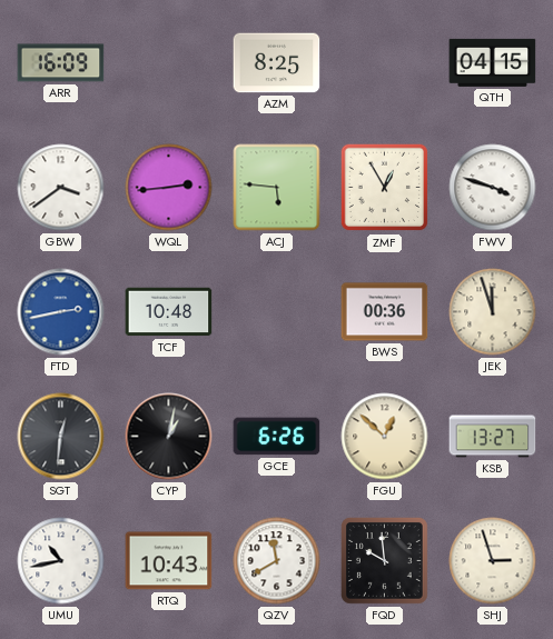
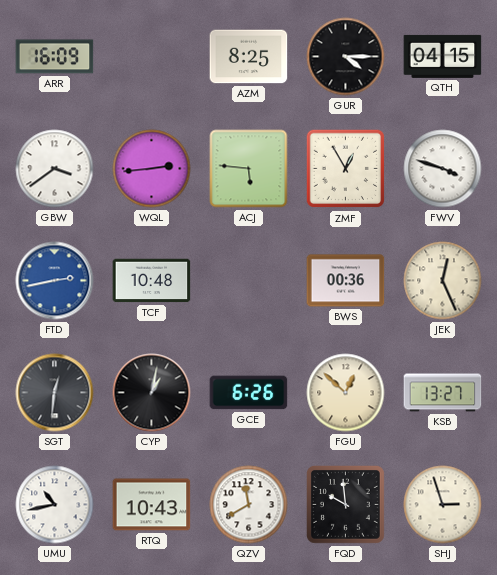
GUR: none -> 4:15
JEK: 11:57 -> 12:26
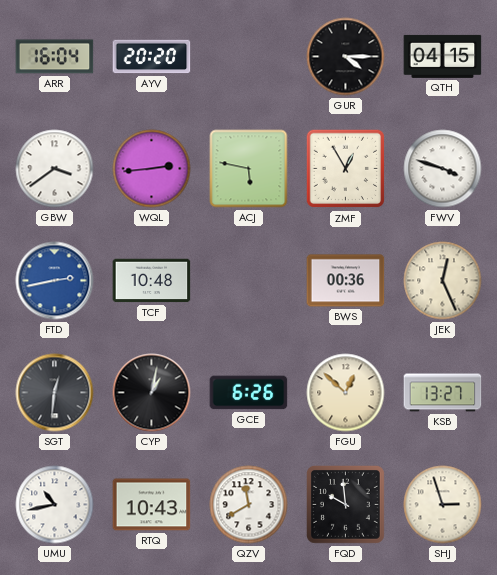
ARR: 16:09 -> 16:04
AYV: none -> 20:20
AZM: 8:25 -> none
ACJ: 5:46 -> 5:47
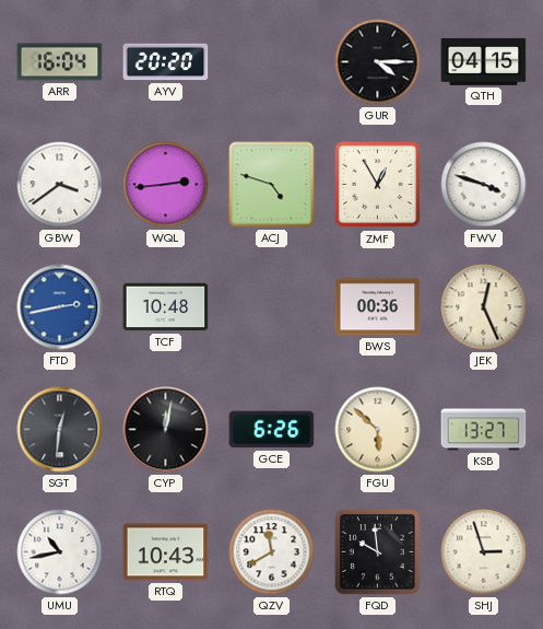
ACJ: 5:47 -> 4:48
CYP: 1:02 -> 12:02
FGU: 12:52 -> 5:52
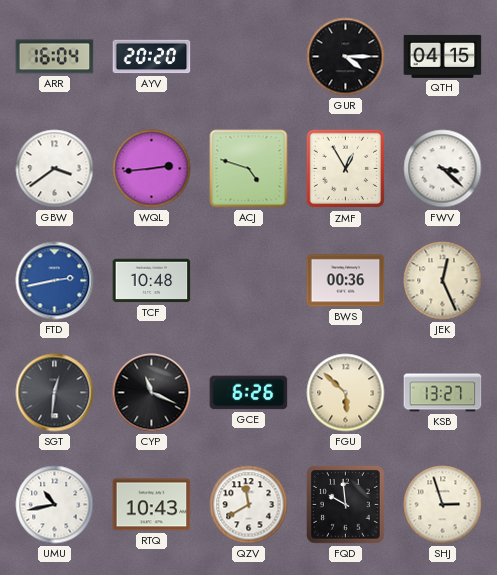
FWV: 3:48 -> 3:22
CYP: 12:02 -> 11:19
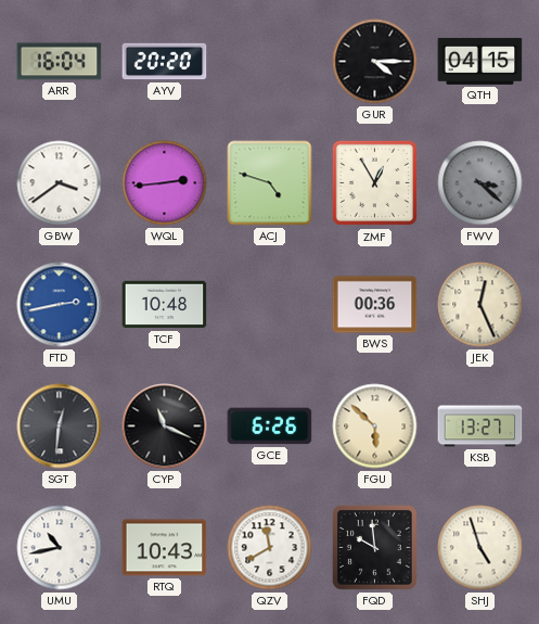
FWV dial: white -> grey
SHJ: 2:57 -> 4:57
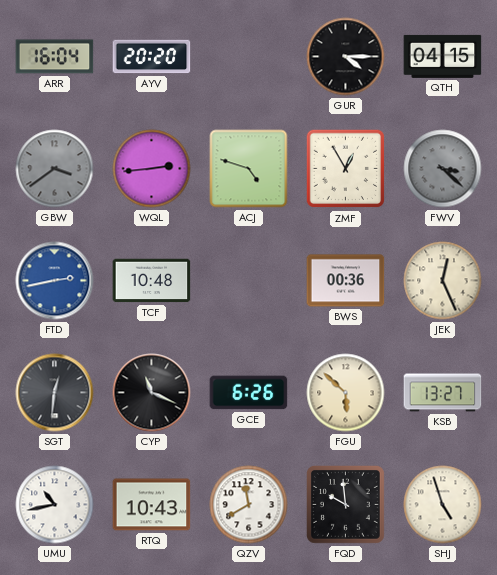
GBW dial: white -> grey
